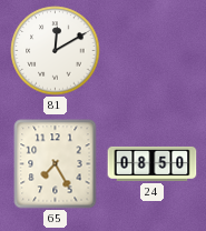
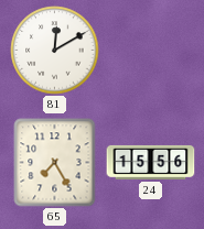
24: 08:50 -> 15:56
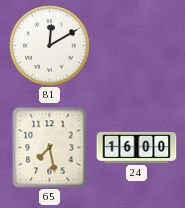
65: 7:25 -> 7:28
24: 15:56 -> 16:00
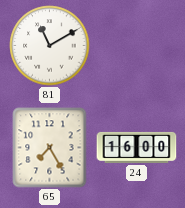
81: 12:10 -> 11:10
65: 7:28 -> 7:25
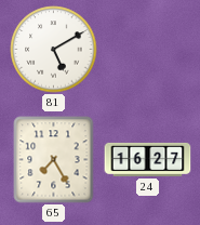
81: 11:10 -> 5:10
24: 16:00 -> 16:27
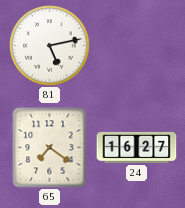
81: 5:10 -> 5:13
65: 7:25 -> 7:21
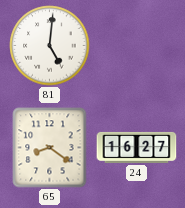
81: 5:13 -> 5:01
65: 7:21 -> 8:21
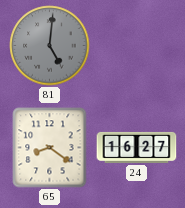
81 dial: white -> grey
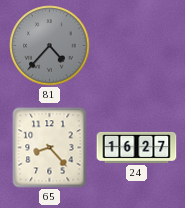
81: 5:01 -> 4:37
65: 8:21 -> 8:23
